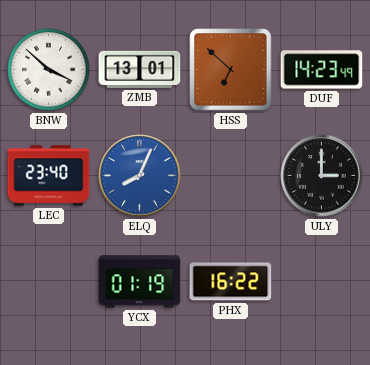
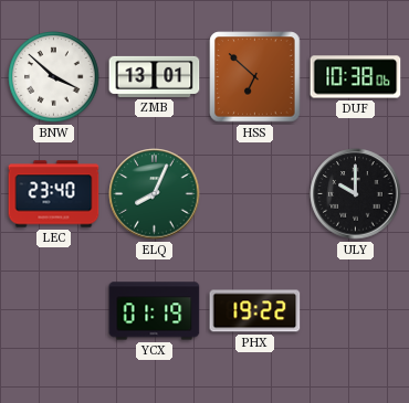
DUF: 14:23 -> 10:38
ELQ dial: blue -> green
ULY: 3:00 -> 10:00
PHX: 16:22 -> 19:22
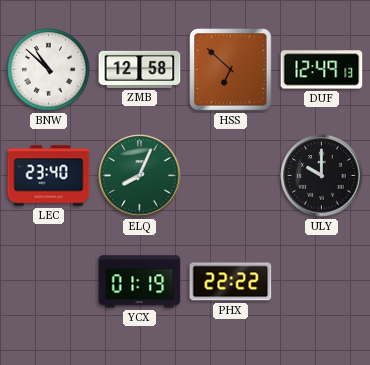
BNW: 3:52 -> 10:52
ZMB: 13:01 -> 12:58
DUF: 10:38 -> 12:49
PHX: 19:22 -> 22:22
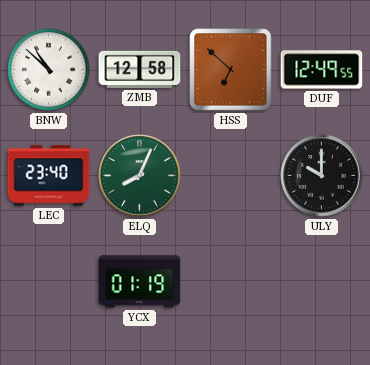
DUF: 12:49:13 -> 12:49:55
PHX: 22:22 -> none
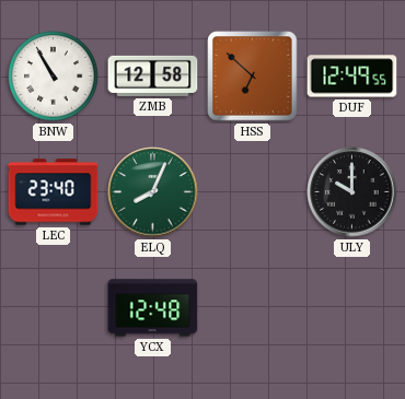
BNW: 10:52 -> 10:55
YCX: 01:19 -> 12:48
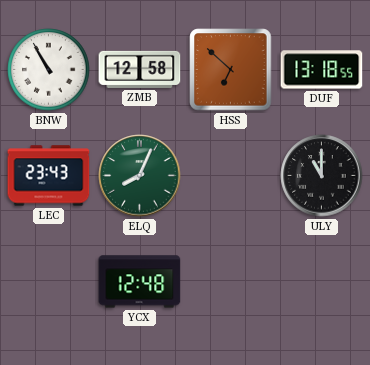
DUF: 12:49 -> 13:18
LEC: 23:40 -> 23:43
ULY: 10:00 -> 11:00
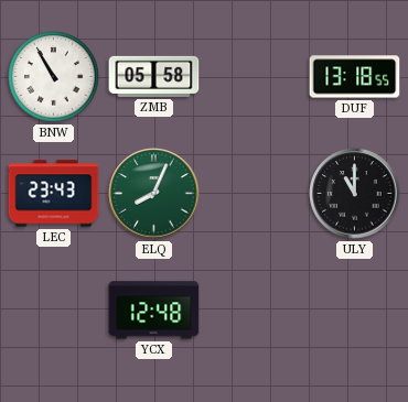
ZMB: 12:58 -> 05:58
HSS: 6:52 -> none
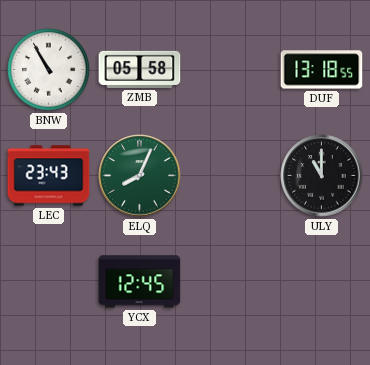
YCX: 12:48 -> 12:45
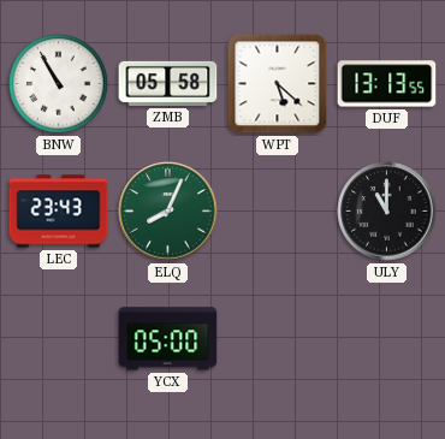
WPT: none -> 5:22
DUF: 13:18 -> 13:13
YCX: 12:45 -> 05:00
